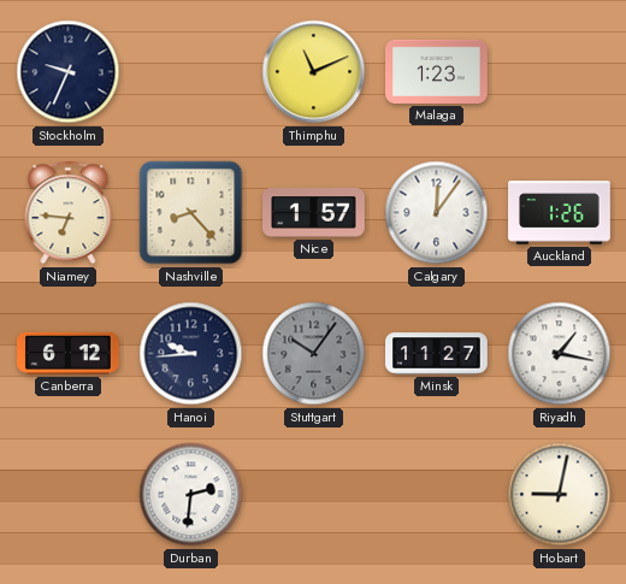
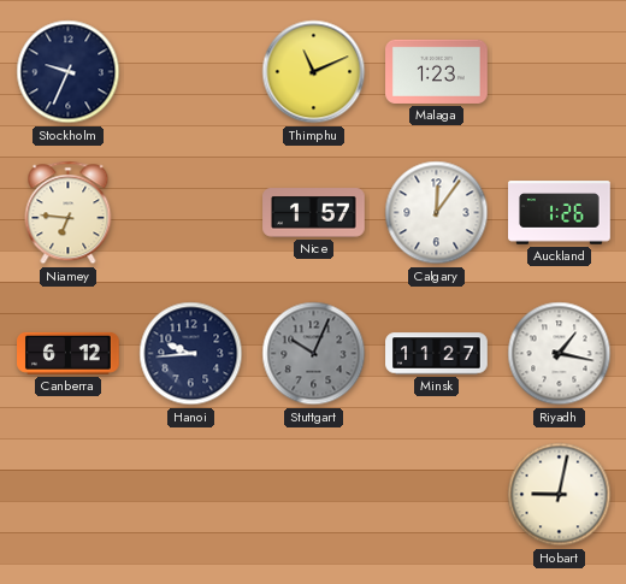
Nashville: 8:23 -> none
Stuttgart: 10:06 -> 10:04
Durban: 2:31 -> none
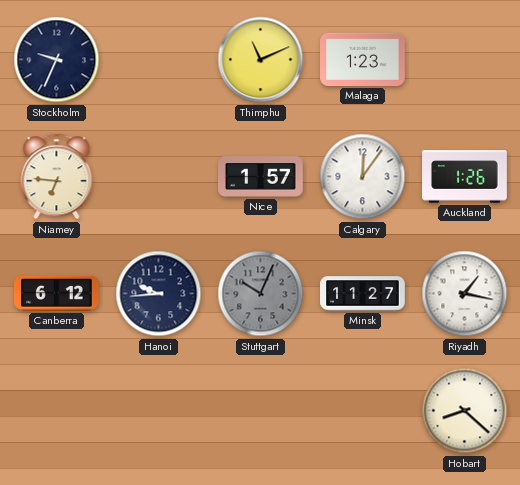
Hobart: 9:02 -> 8:22
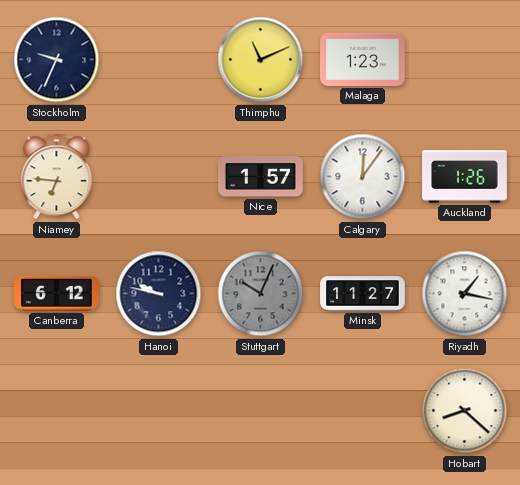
Hanoi: 9:44 -> 9:47
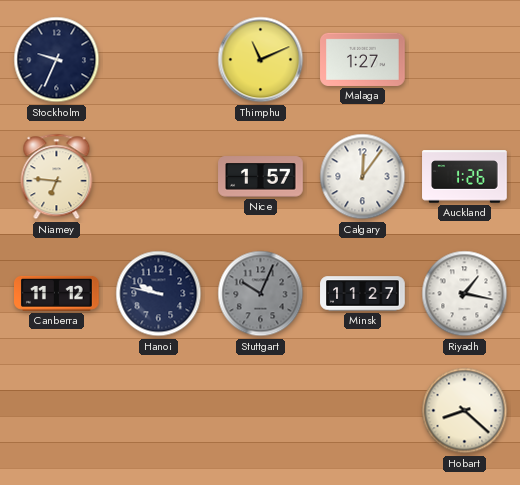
Malaga: 1:23 -> 1:27
Canberra: 6:12 -> 11:12
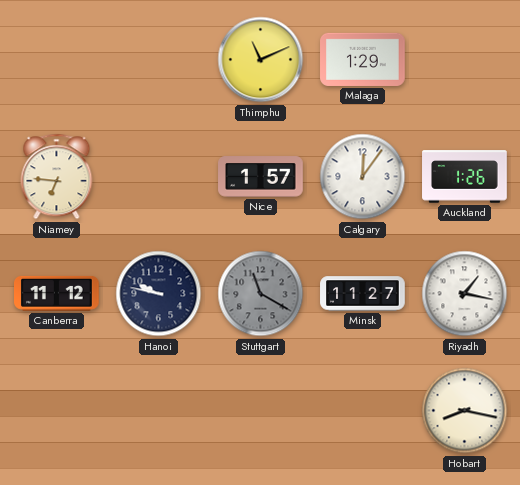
Stockholm: 9:34 -> none
Malaga: 1:27 -> 1:29
Stuttgart: 10:04 -> 11:20
Hobart: 8:22 -> 8:17
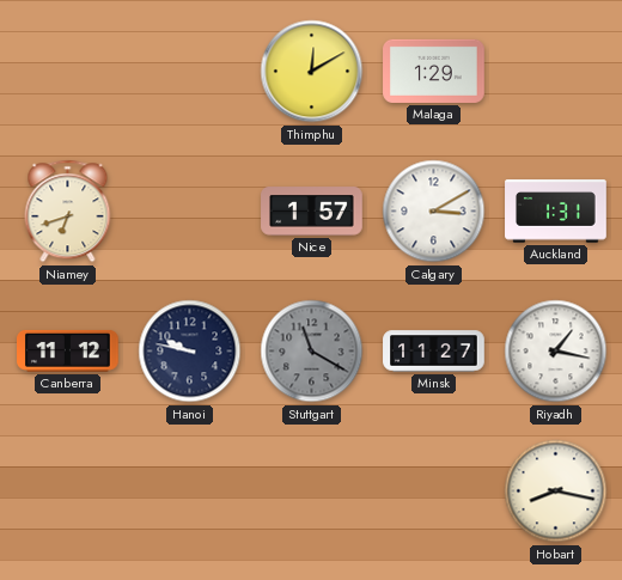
Thimphu: 11:11 -> 12:10
Niamey: 6:46 -> 6:42
Calgary: 12:06 -> 3:10
Auckland: 1:26 -> 1:31
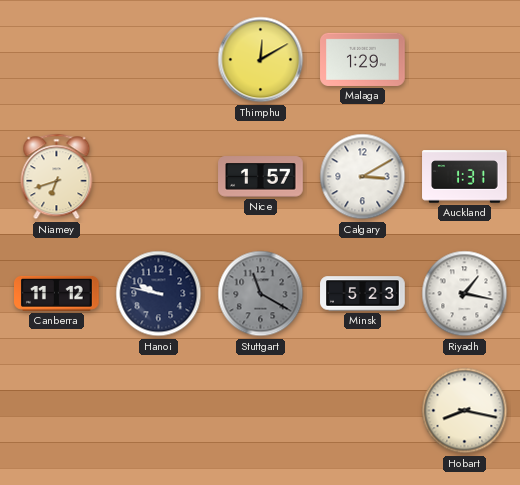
Minsk: 11:27 -> 5:23
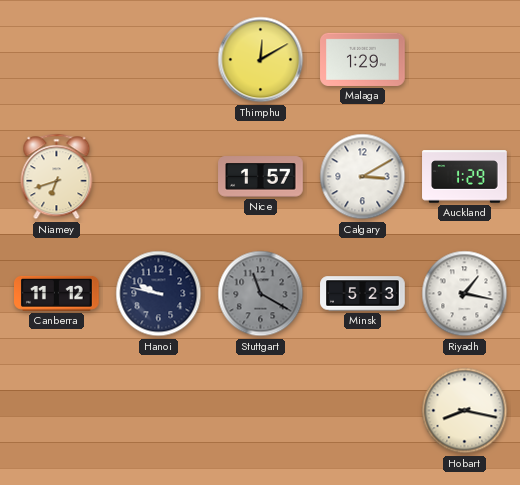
Auckland: 1:31 -> 1:29
